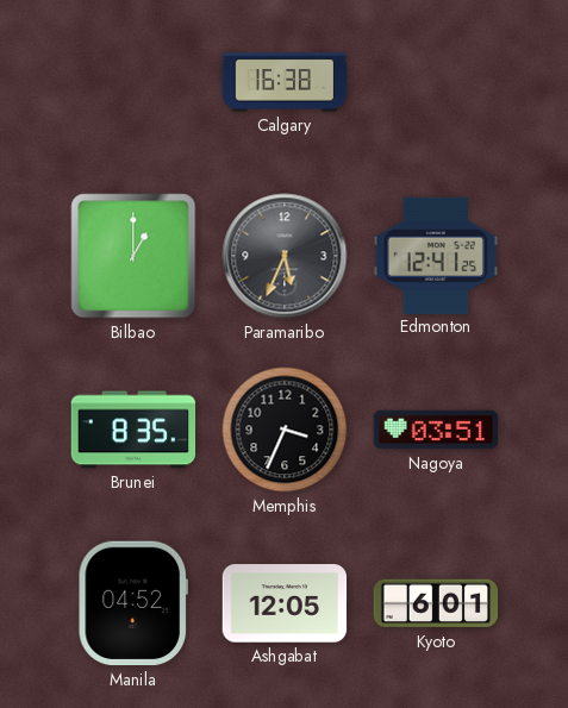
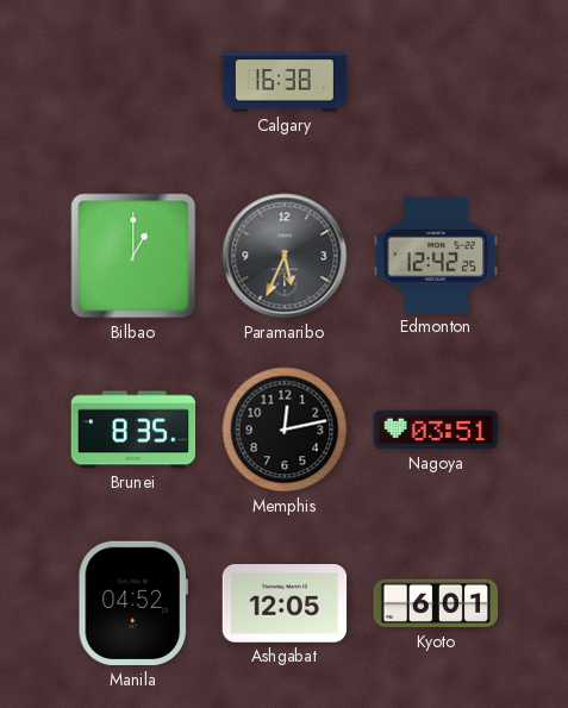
Edmonton: 12:41 -> 12:42
Memphis: 3:34 -> 12:13
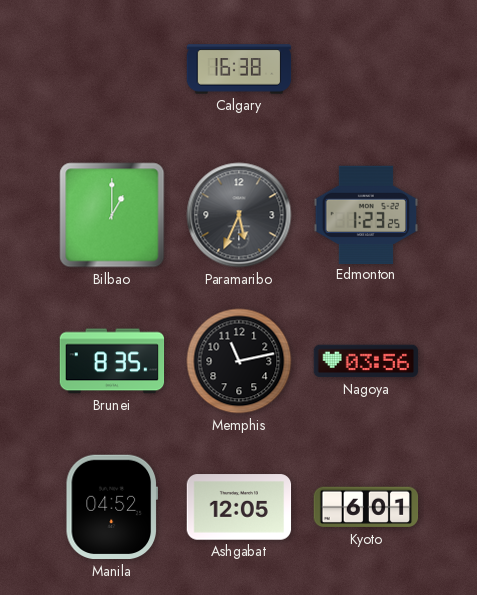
Edmonton: 12:42 -> 1:23
Memphis: 12:13 -> 11:13
Nagoya: 03:51 -> 03:56
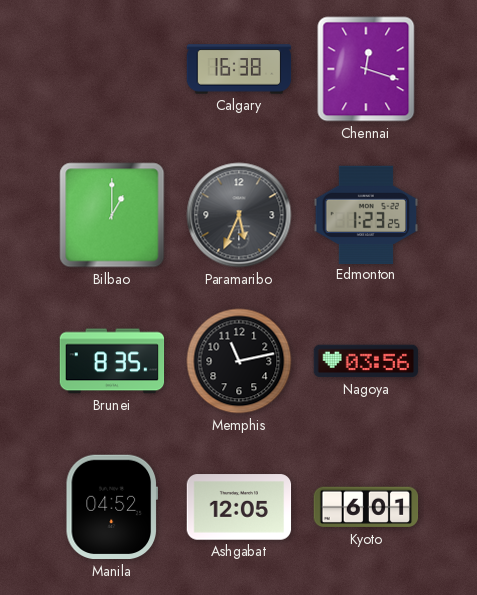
Chennai: none -> 12:18
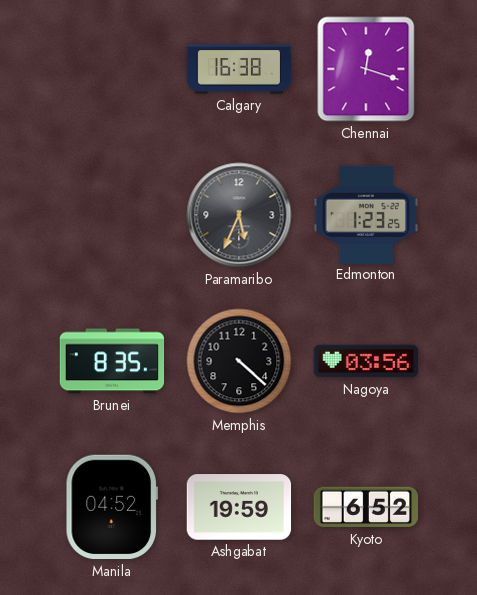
Bilbao: 1:00 -> none
Memphis: 11:13 -> 4:22
Ashgabat: 12:05 -> 19:59
Kyoto: 6:01 -> 6:52
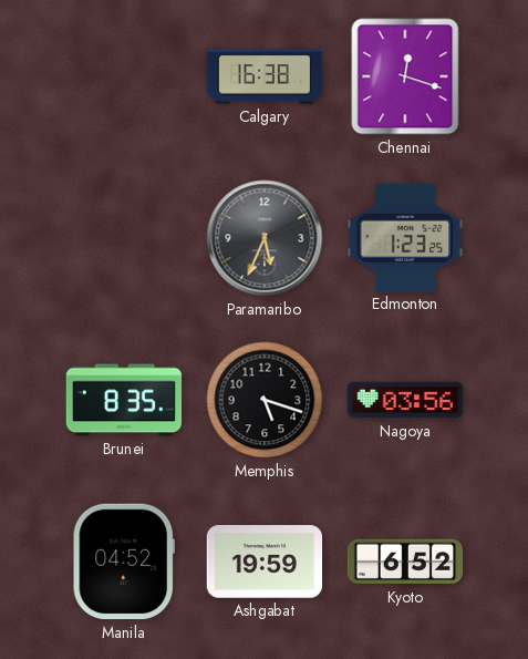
Memphis: 4:22 -> 5:18
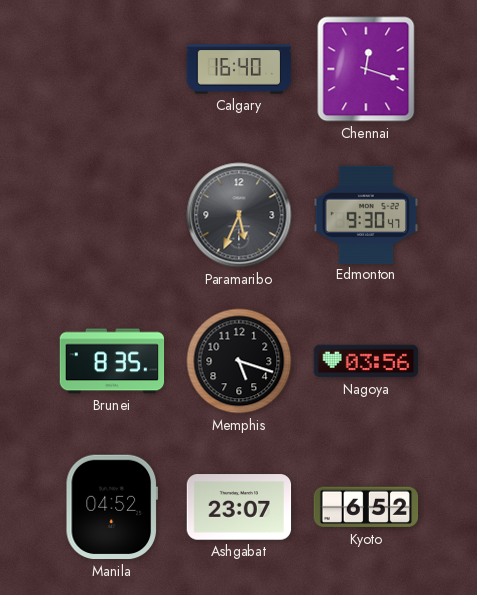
Calgary: 16:38 -> 16:40
Edmonton: 1:23 -> 9:30
Ashgabat: 19:59 -> 23:07
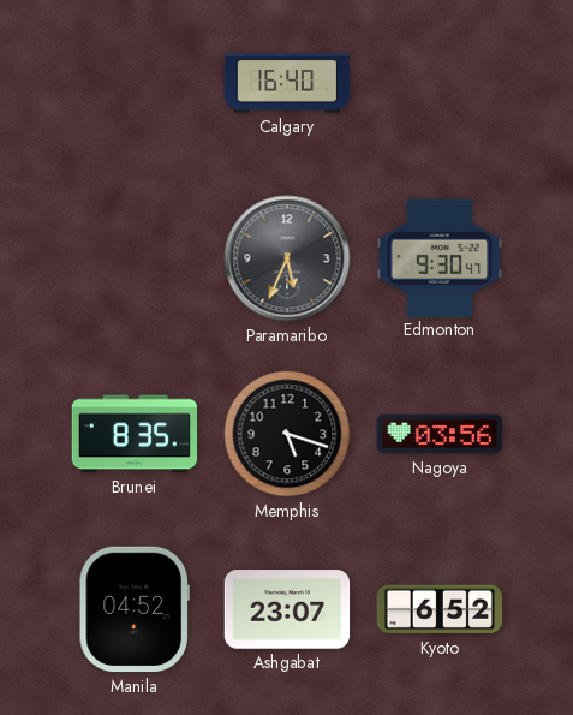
Chennai: 12:18 -> none
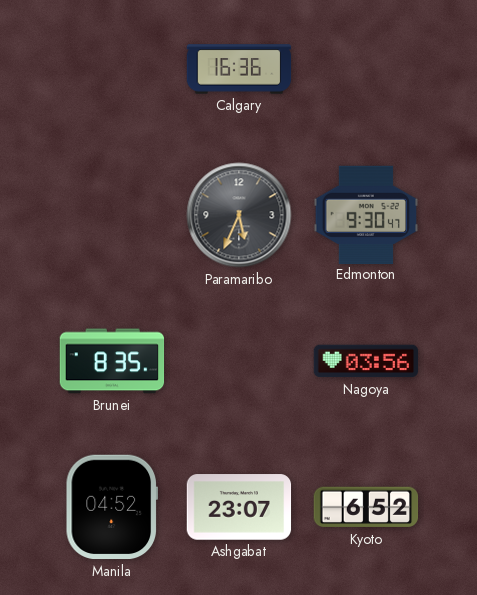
Calgary: 16:40 -> 16:36
Memphis: 5:18 -> none
